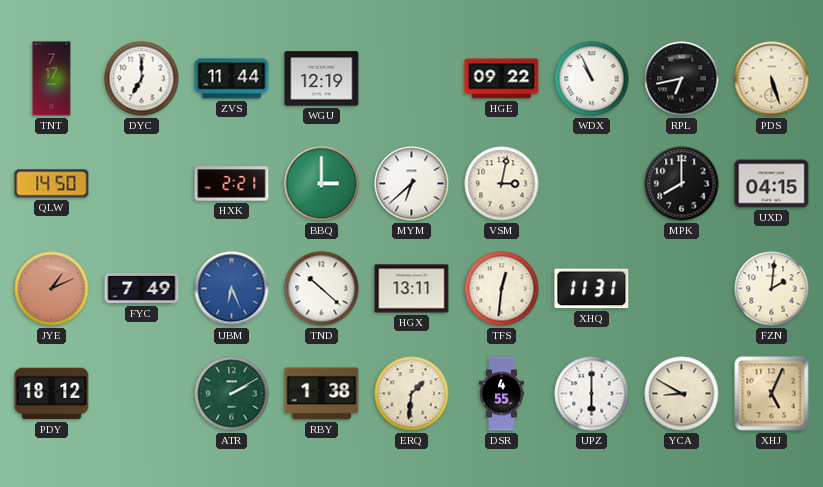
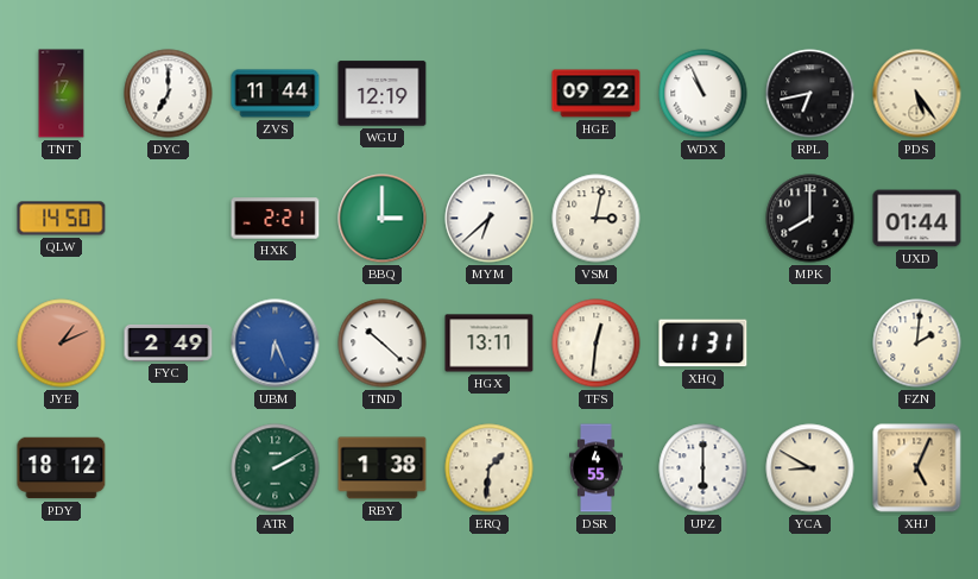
PDS: 5:27 -> 5:24
UXD: 04:15 -> 01:44
FYC: 7:49 -> 2:49
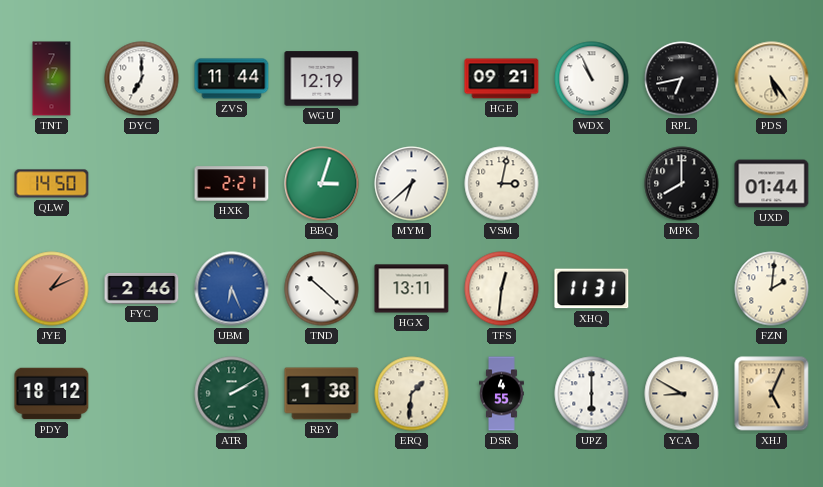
HGE: 09:22 -> 09:21
BBQ: 3:00 -> 3:03
FYC: 2:49 -> 2:46
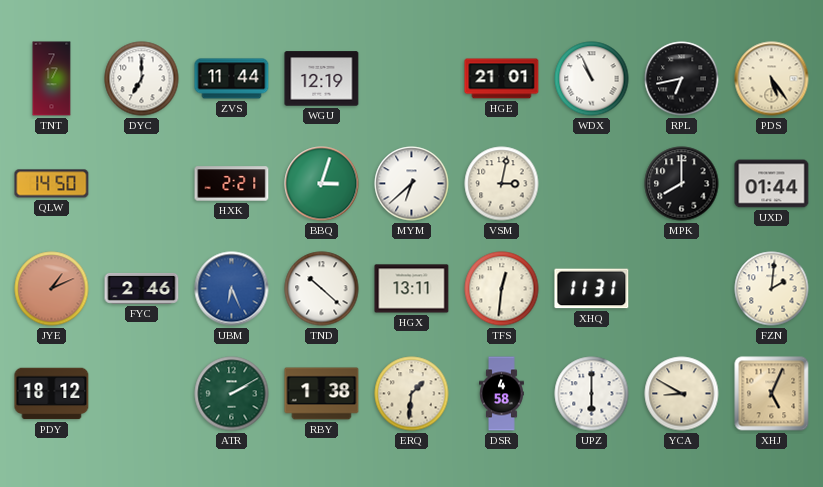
HGE: 09:21 -> 21:01
DSR: 4:55 -> 4:58
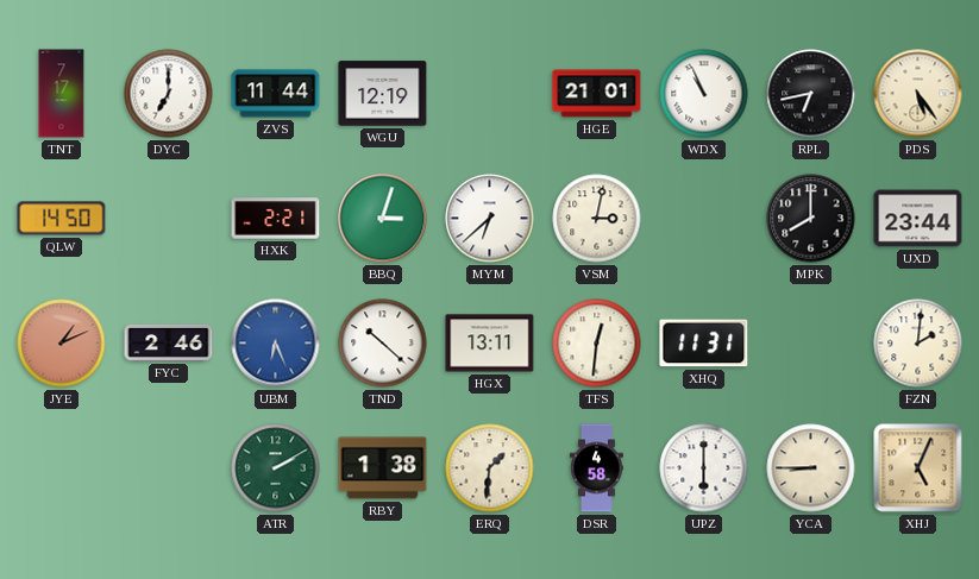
UXD: 01:44 -> 23:44
PDY: 18:12 -> none
YCA: 8:50 -> 8:45
